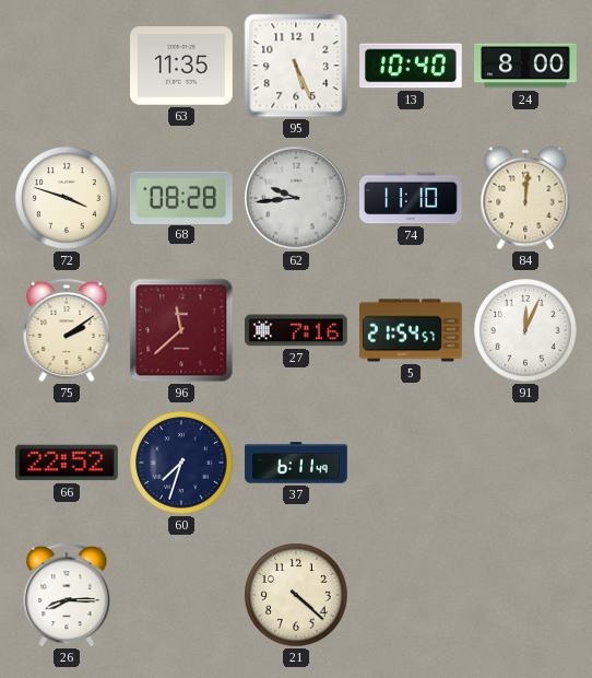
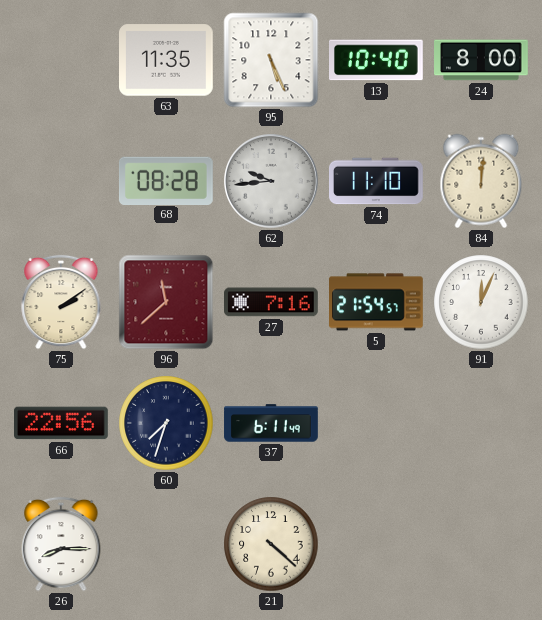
72: 3:48 -> none
66: 22:52 -> 22:56
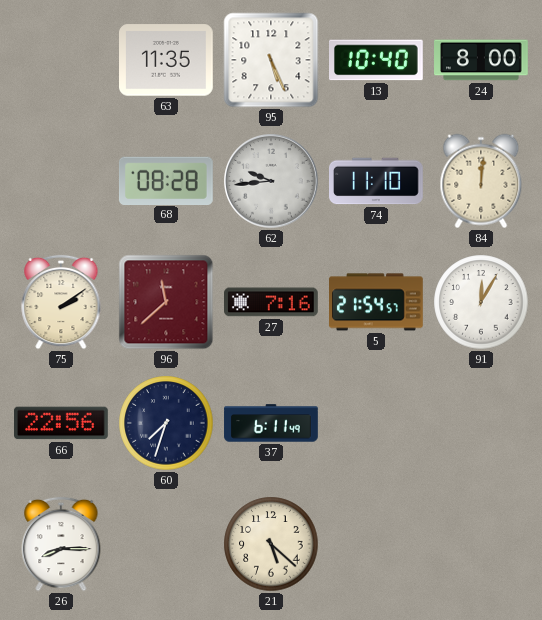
91: 12:04 -> 12:05
21: 4:22 -> 5:22
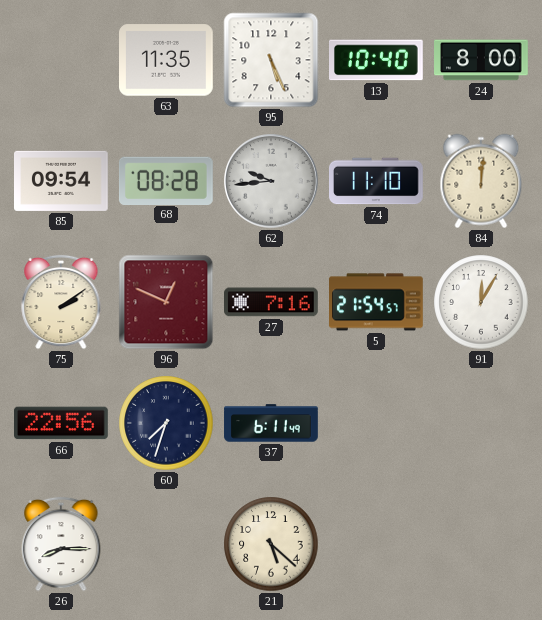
85: none -> 09:54
96: 11:38 -> 12:49
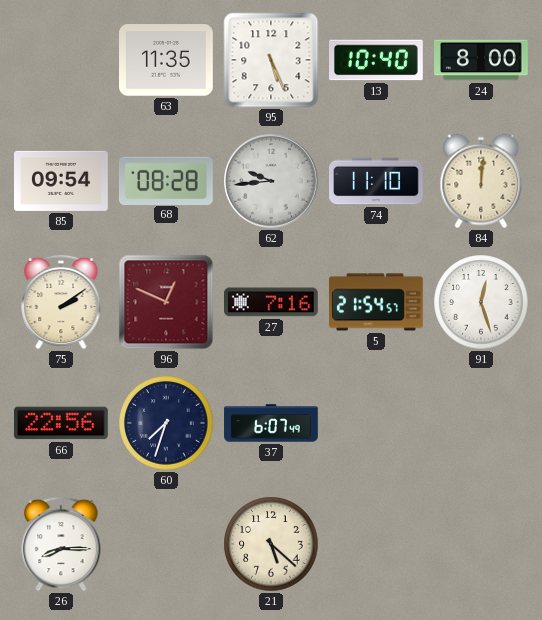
91: 12:05 -> 12:27
37: 6:11 -> 6:07
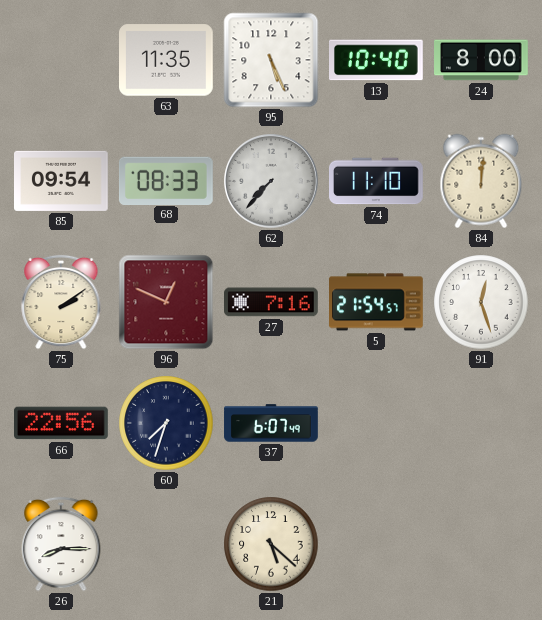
68: 08:28 -> 08:33
62: 9:44 -> 7:37
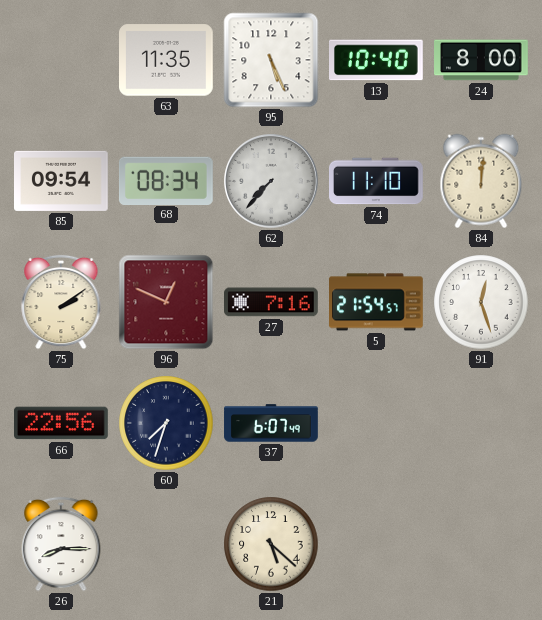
68: 08:33 -> 08:34
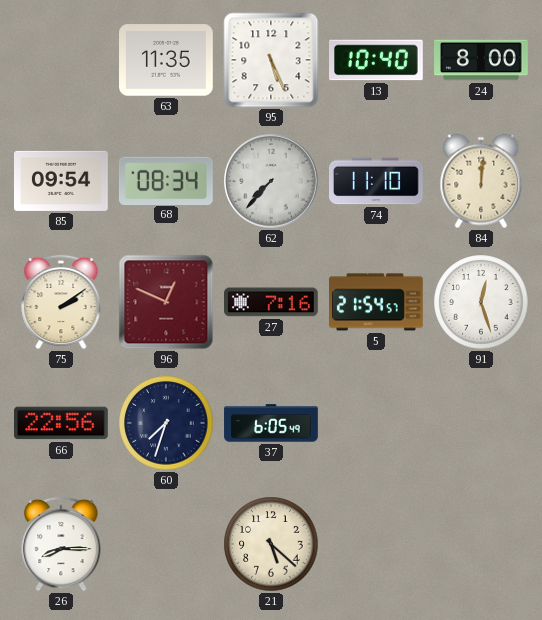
37: 6:07 -> 6:05
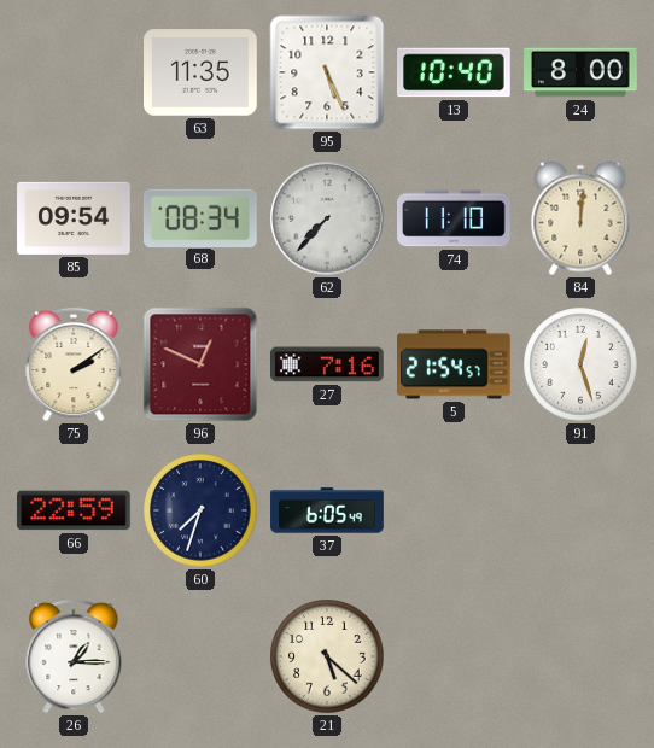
66: 22:56 -> 22:59
26: 8:15 -> 1:15
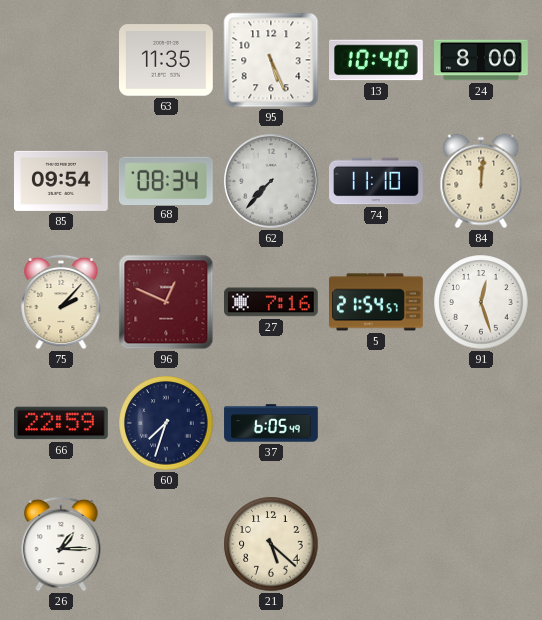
75: 2:09 -> 2:07
